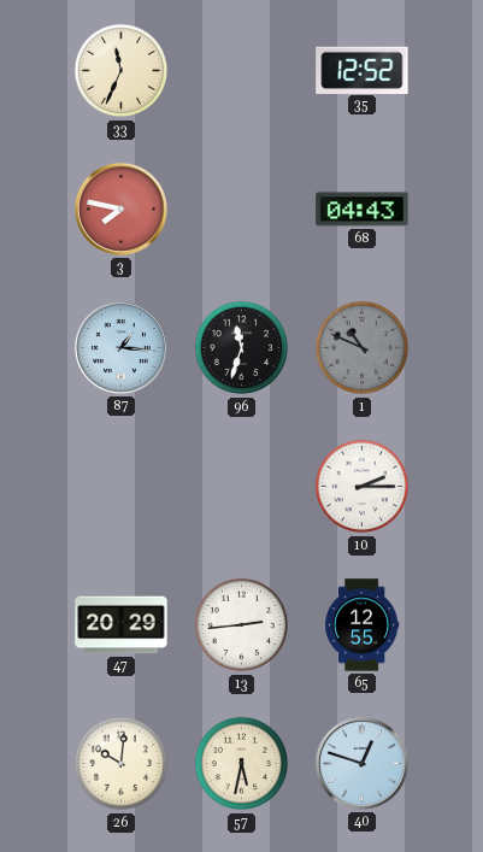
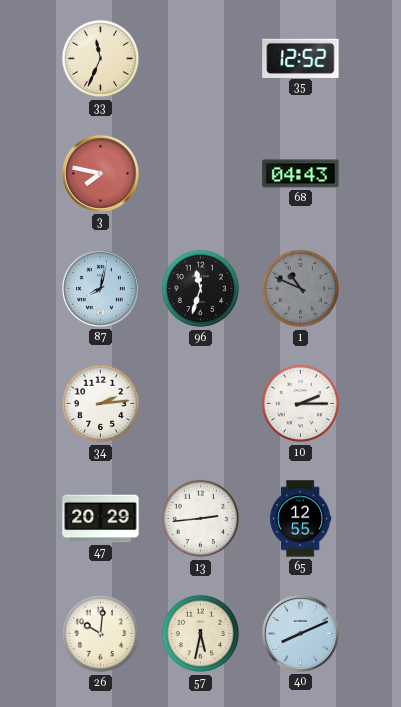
87: 1:16 -> 8:02
34: none -> 2:14
40: 12:48 -> 8:11
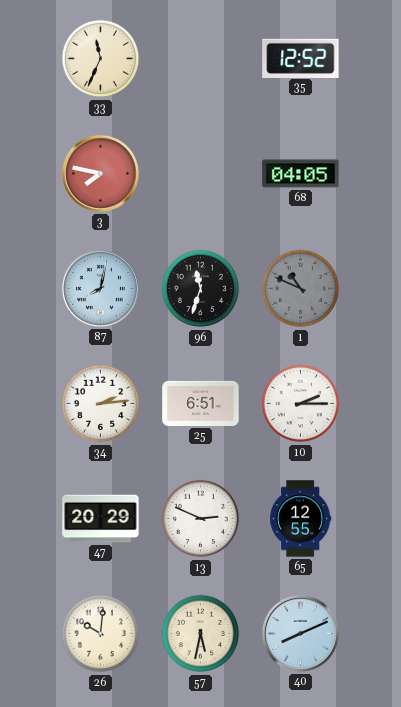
68: 04:43 -> 04:05
25: none -> 6:51
13: 2:44 -> 2:49
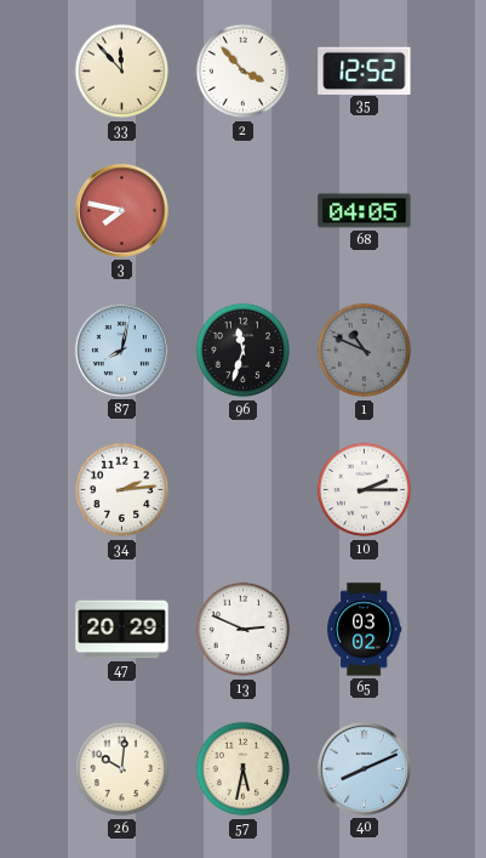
33: 11:34 -> 11:53
2: none -> 3:53
25: 6:51 -> none
65: 12:55 -> 03:02
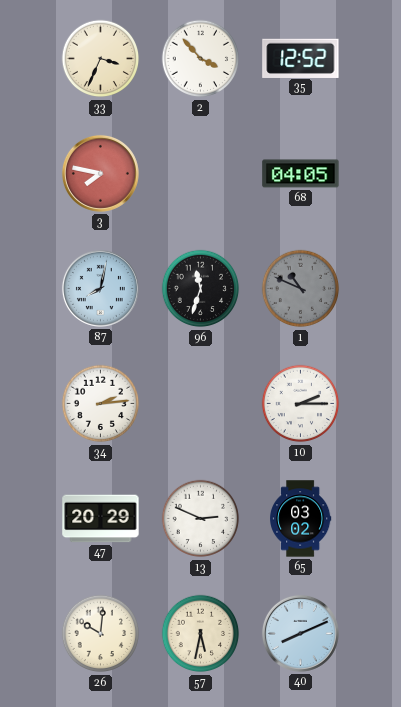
33: 11:53 -> 3:34
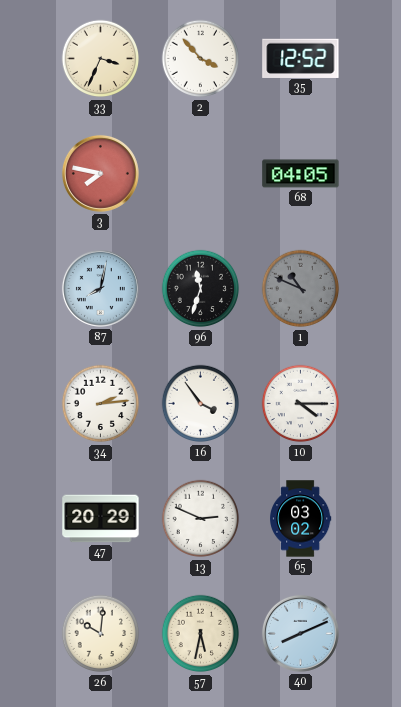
16: none -> 3:54
10: 2:15 -> 4:15
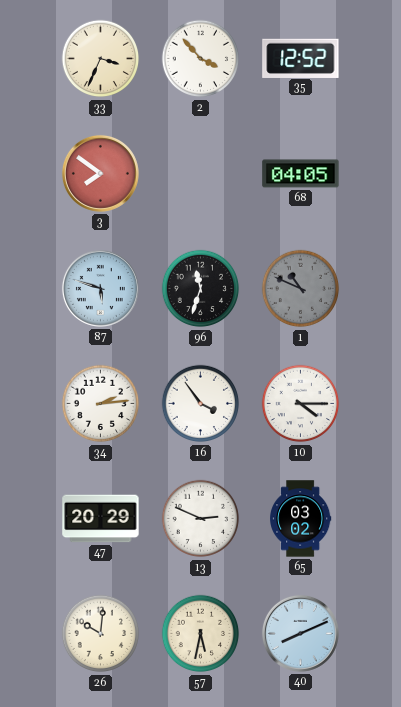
3: 7:47 -> 7:51
87: 8:02 -> 5:48
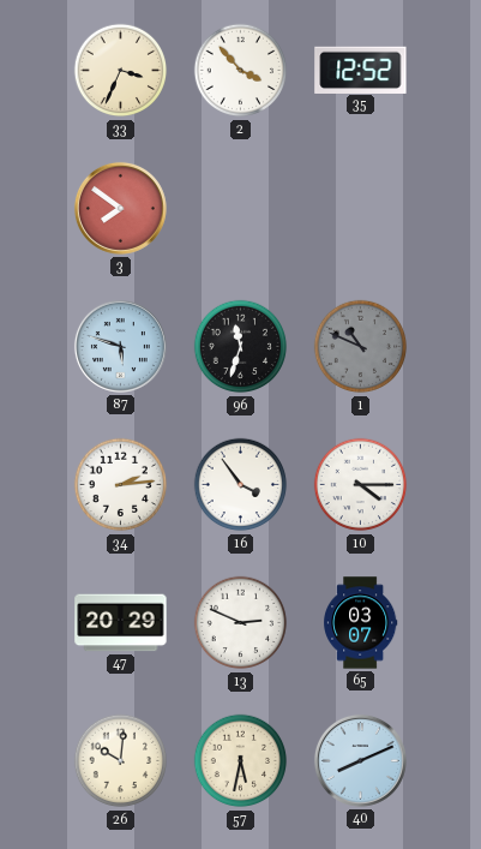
68: 04:05 -> none
65: 03:02 -> 03:07
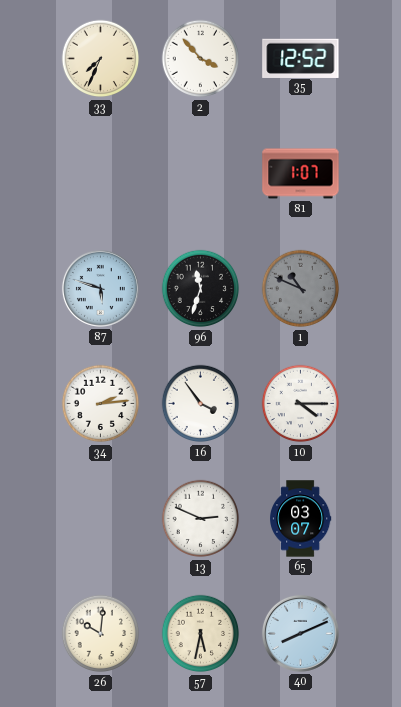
33: 3:34 -> 7:34
3: 7:51 -> none
81: none -> 1:07
47: 20:29 -> none
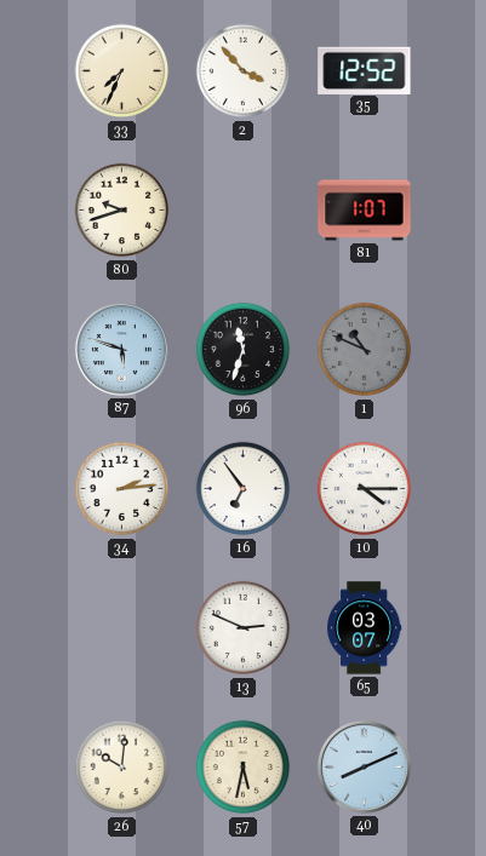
80: none -> 9:42
16: 3:54 -> 6:54
